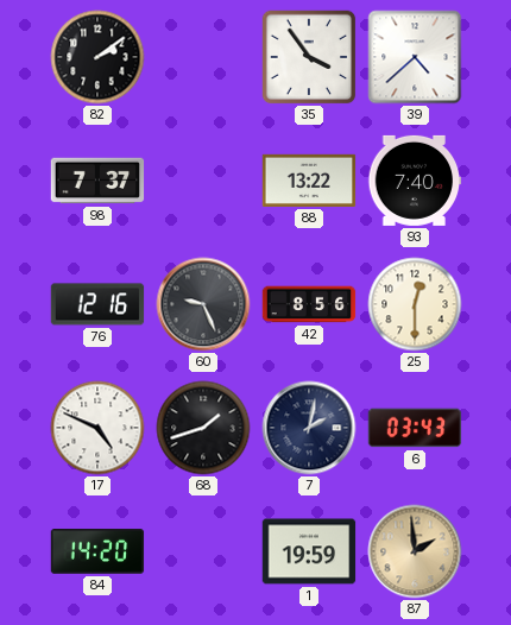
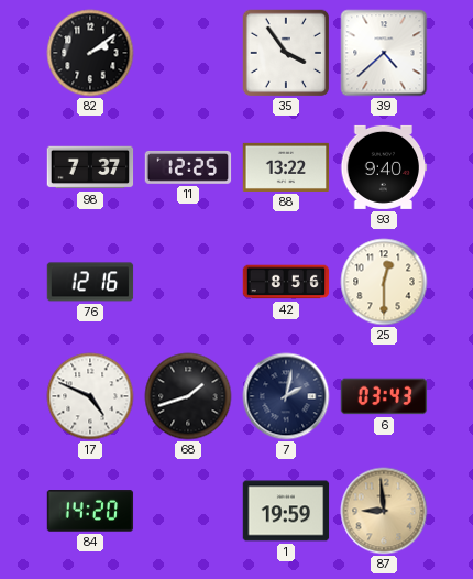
11: none -> 12:25
93: 7:40 -> 9:40
60: 9:26 -> none
87: 1:59 -> 8:59
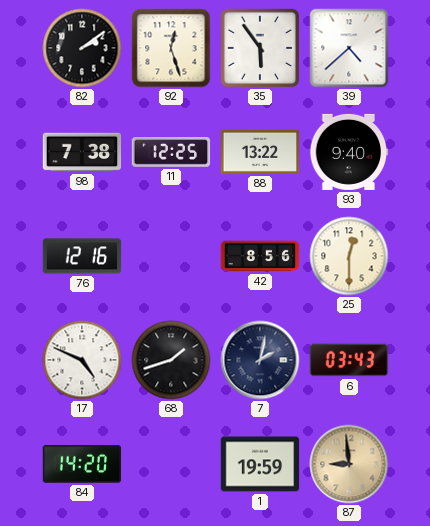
92: none -> 12:27
35: 3:54 -> 5:54
98: 7:37 -> 7:38
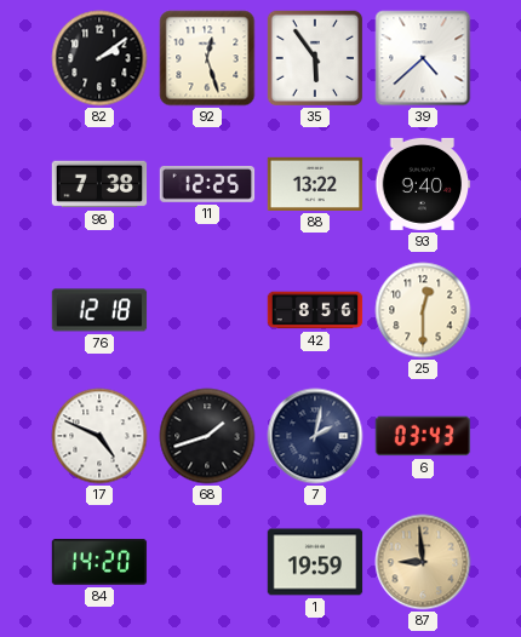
76: 12:16 -> 12:18
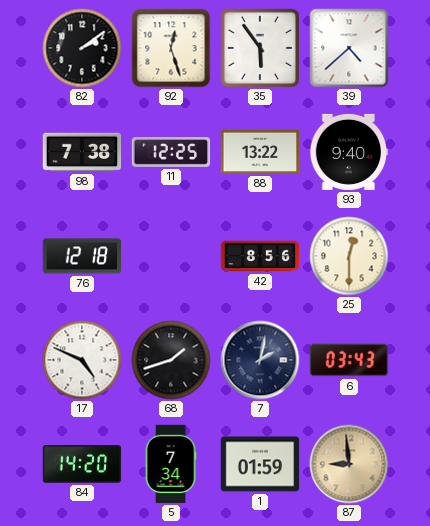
5: none -> 7:34
1: 19:59 -> 01:59
